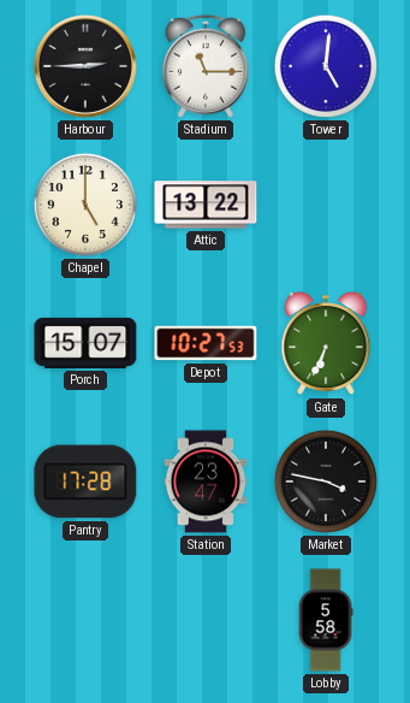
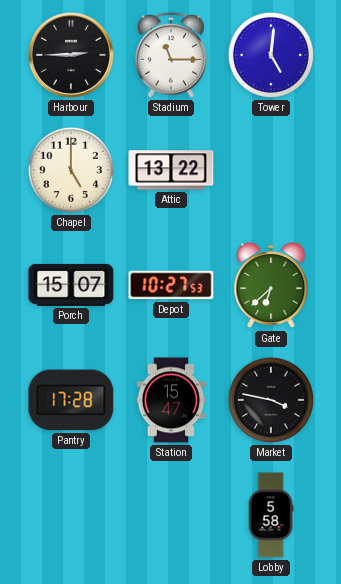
Gate: 6:34 -> 6:38
Station: 23:47 -> 15:47
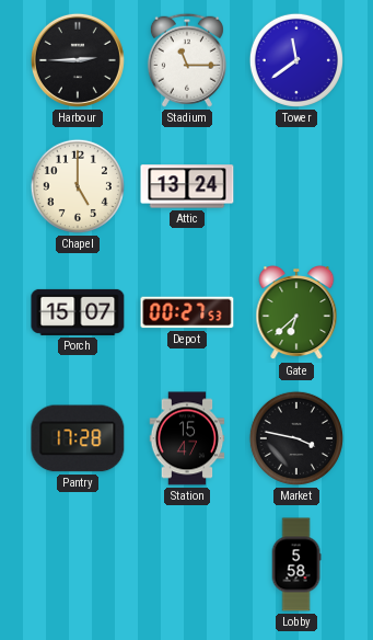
Tower: 5:01 -> 11:39
Attic: 13:22 -> 13:24
Depot: 10:27 -> 00:27
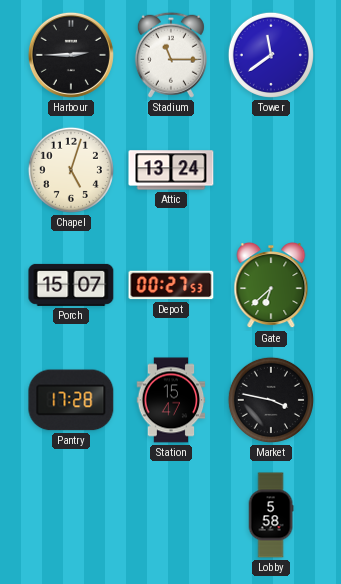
Chapel: 5:00 -> 5:03
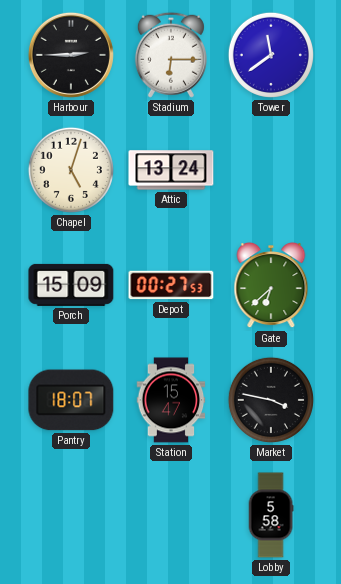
Stadium: 11:15 -> 6:15
Porch: 15:07 -> 15:09
Pantry: 17:28 -> 18:07
